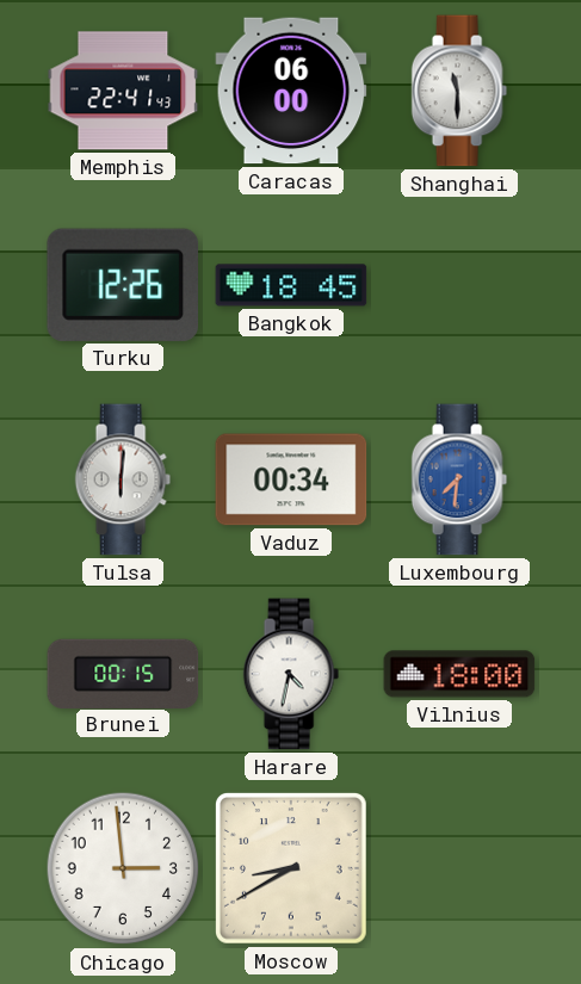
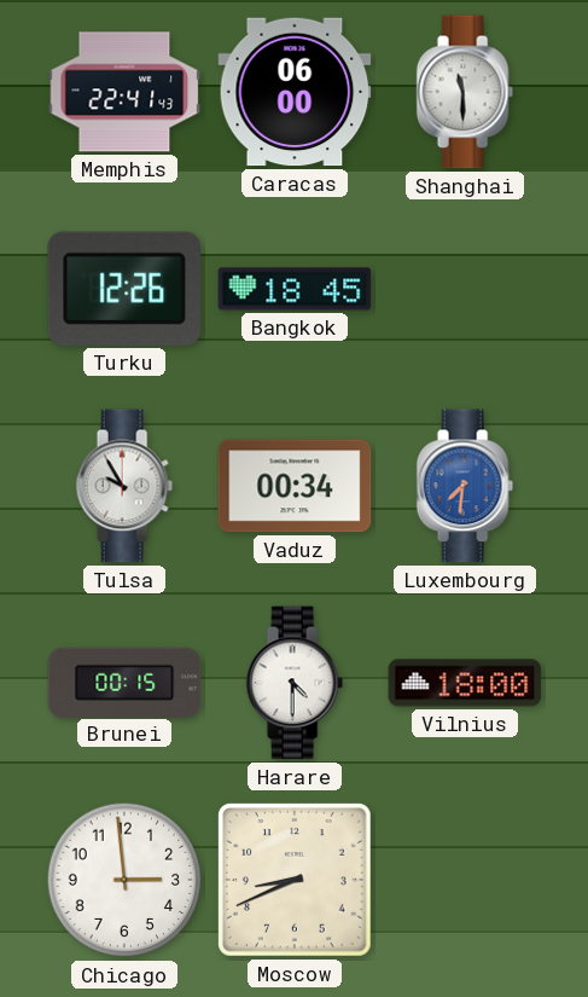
Tulsa: 6:01 -> 9:55
Harare: 4:32 -> 4:30
Moscow: 8:40 -> 8:41
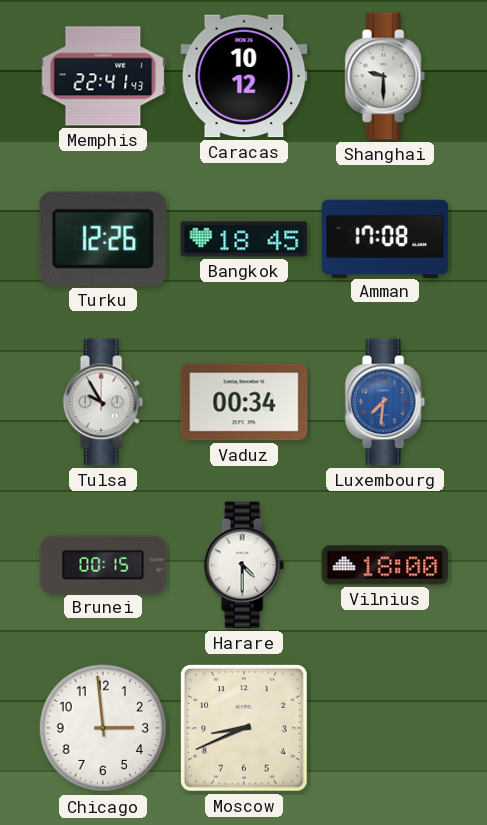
Caracas: 06:00 -> 10:12
Shanghai: 11:30 -> 9:30
Amman: none -> 17:08
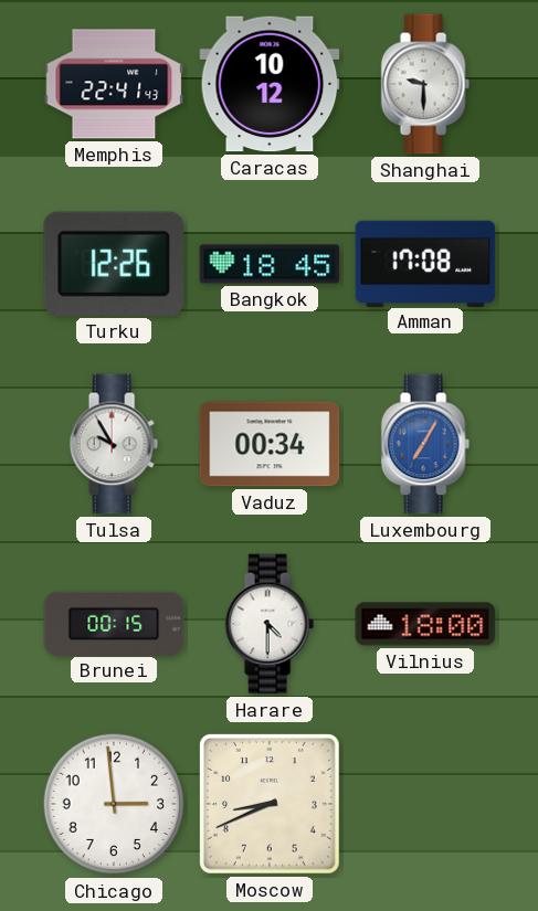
Luxembourg: 7:31 -> 7:05
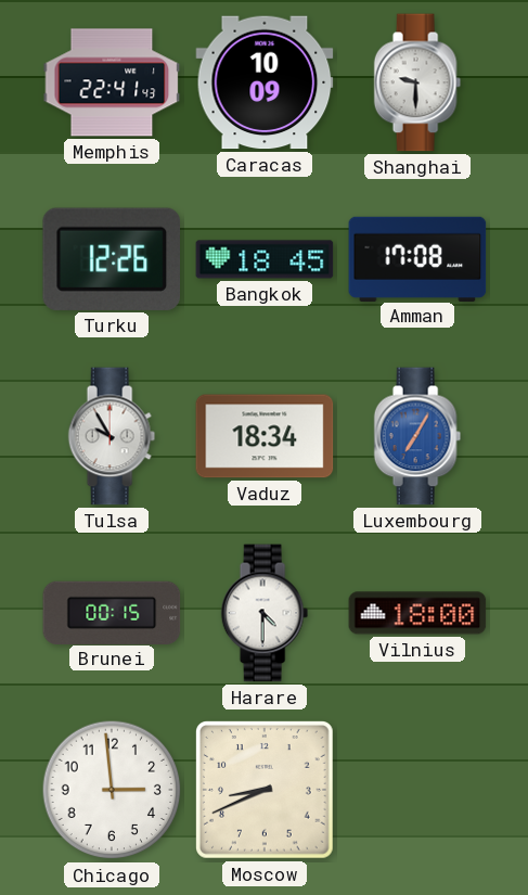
Caracas: 10:12 -> 10:09
Vaduz: 00:34 -> 18:34
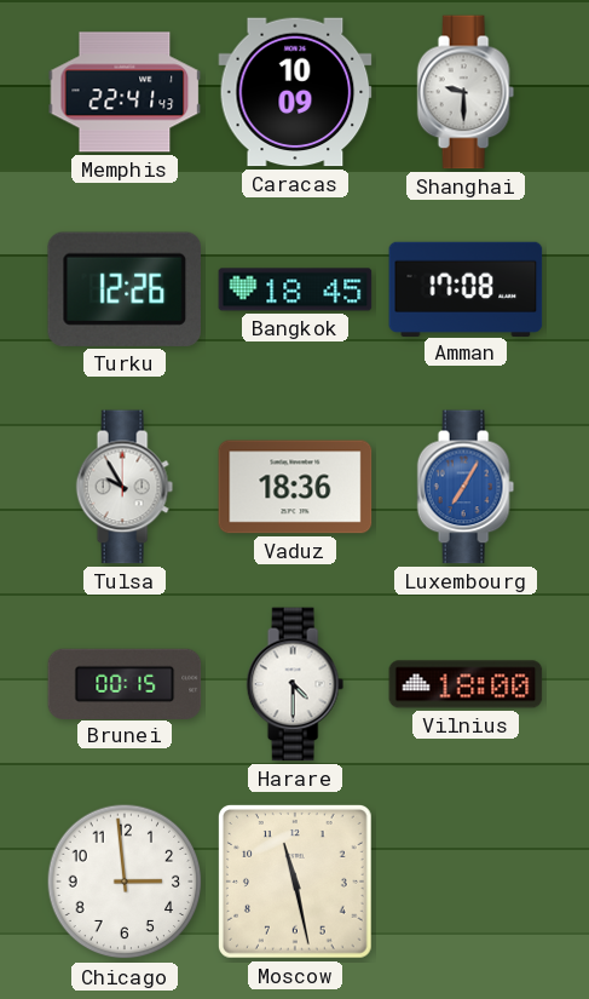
Vaduz: 18:34 -> 18:36
Moscow: 8:41 -> 11:28
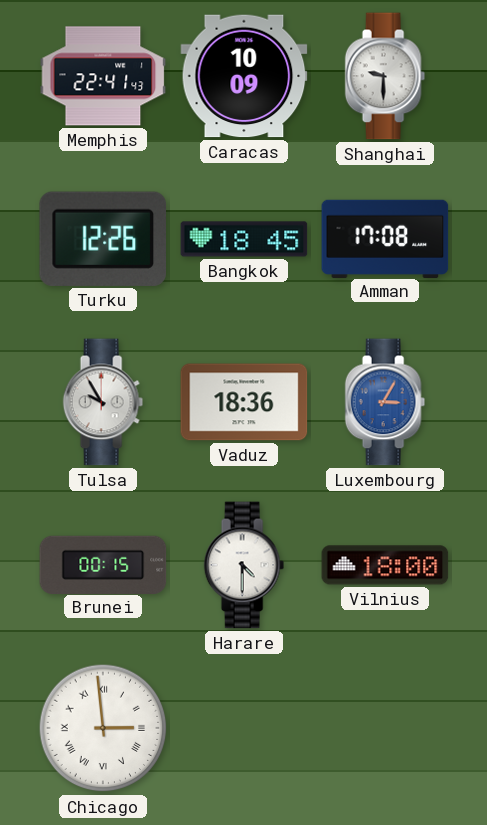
Luxembourg: 7:05 -> 3:05
Chicago numerals: Arabic -> Roman
Moscow: 11:28 -> none
